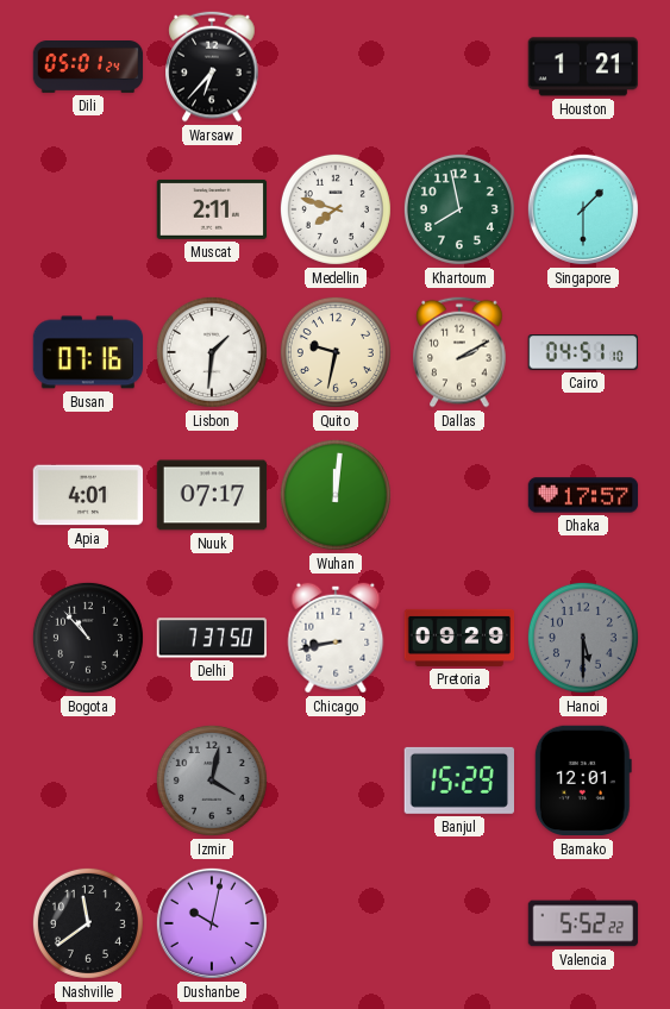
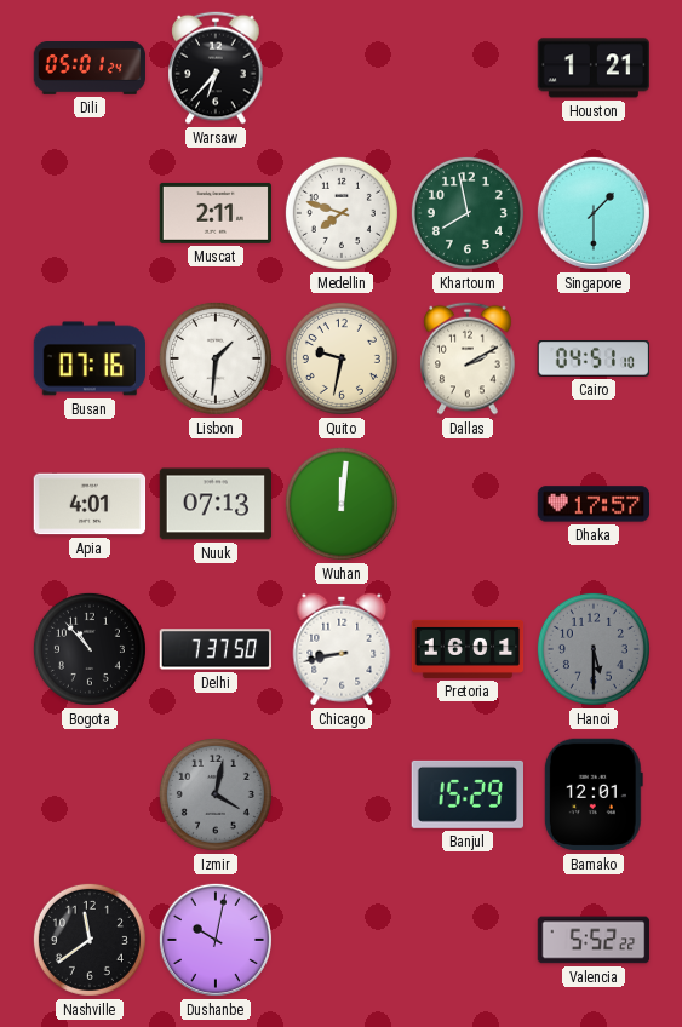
Nuuk: 07:17 -> 07:13
Pretoria: 09:29 -> 16:01
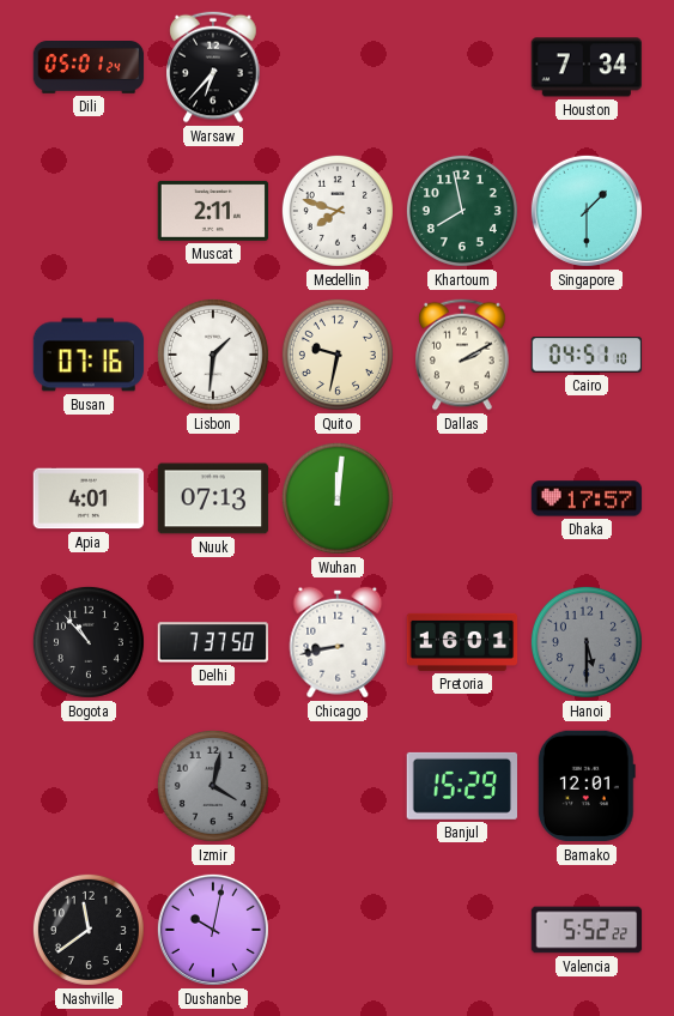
Houston: 1:21 -> 7:34
